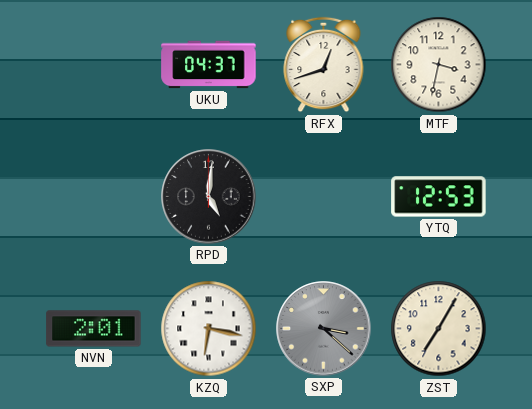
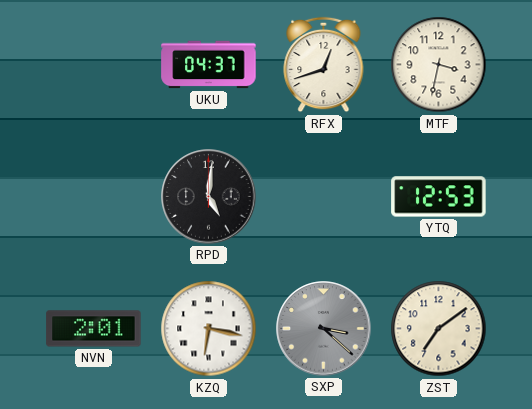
ZST: 7:05 -> 7:09
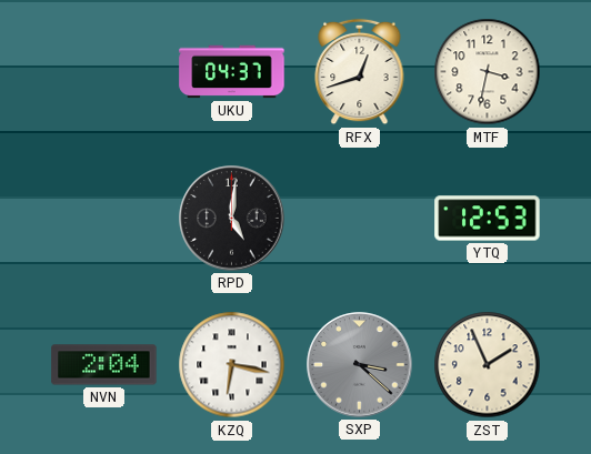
NVN: 2:01 -> 2:04
ZST: 7:09 -> 1:56
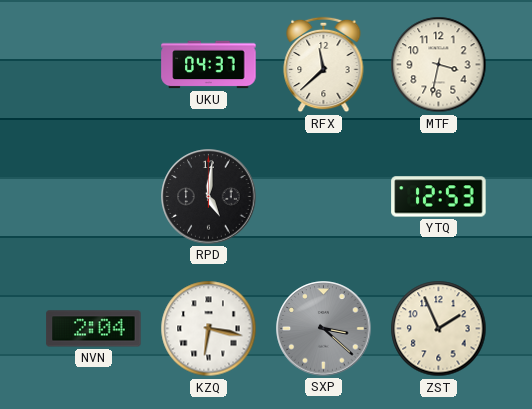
RFX: 12:42 -> 11:38
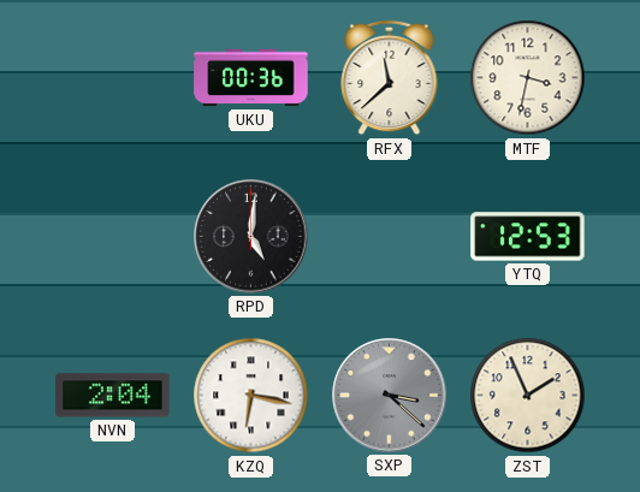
UKU: 04:37 -> 00:36
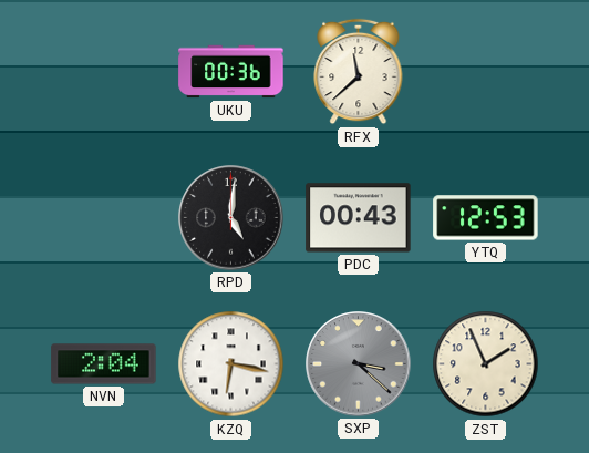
MTF: 3:32 -> none
PDC: none -> 00:43
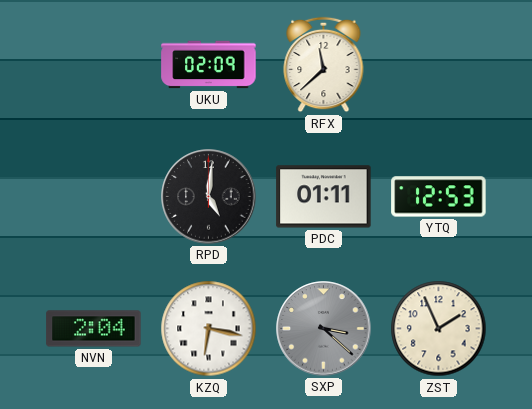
UKU: 00:36 -> 02:09
PDC: 00:43 -> 01:11
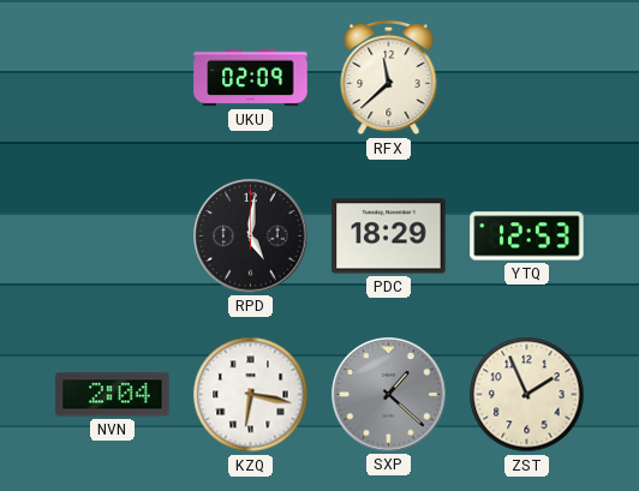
PDC: 01:11 -> 18:29
SXP: 3:22 -> 1:22
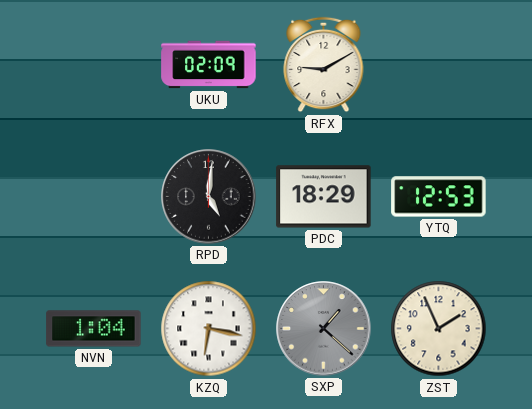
RFX: 11:38 -> 9:10
NVN: 2:04 -> 1:04
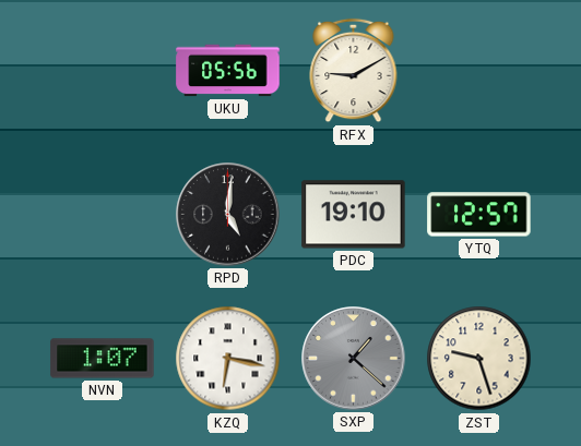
UKU: 02:09 -> 05:56
PDC: 18:29 -> 19:10
YTQ: 12:53 -> 12:57
NVN: 1:04 -> 1:07
ZST: 1:56 -> 9:27
